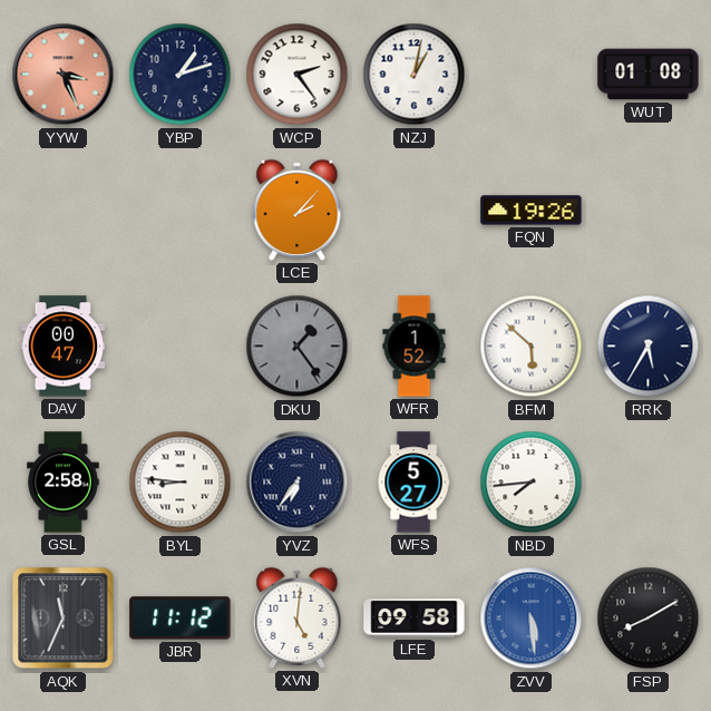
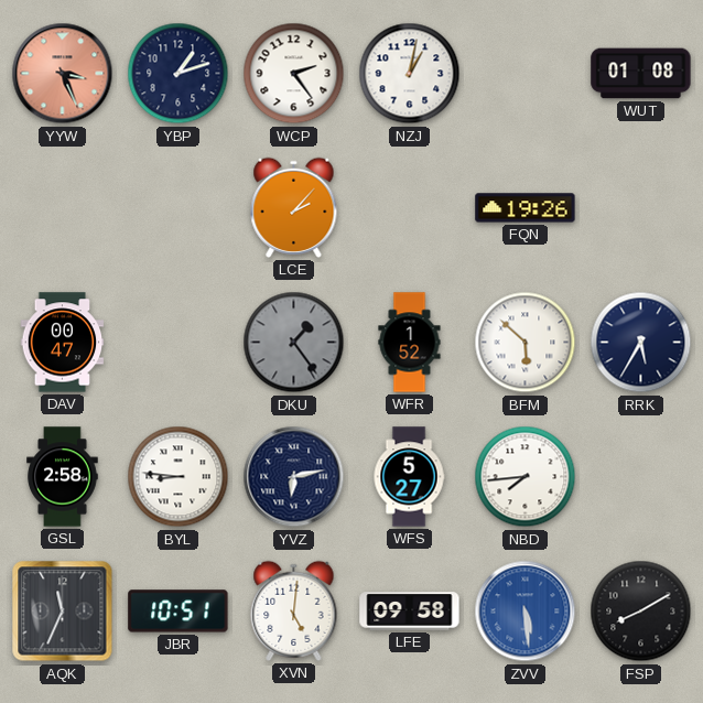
YVZ: 6:36 -> 6:13
JBR: 11:12 -> 10:51
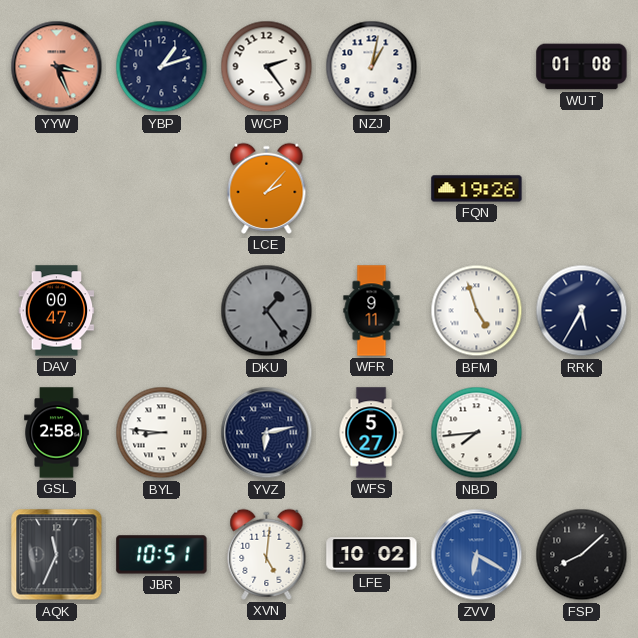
WFR: 1:52 -> 9:11
BFM: 5:52 -> 4:57
LFE: 09:58 -> 10:02
ZVV: 5:29 -> 6:20
FSP: 8:10 -> 8:08
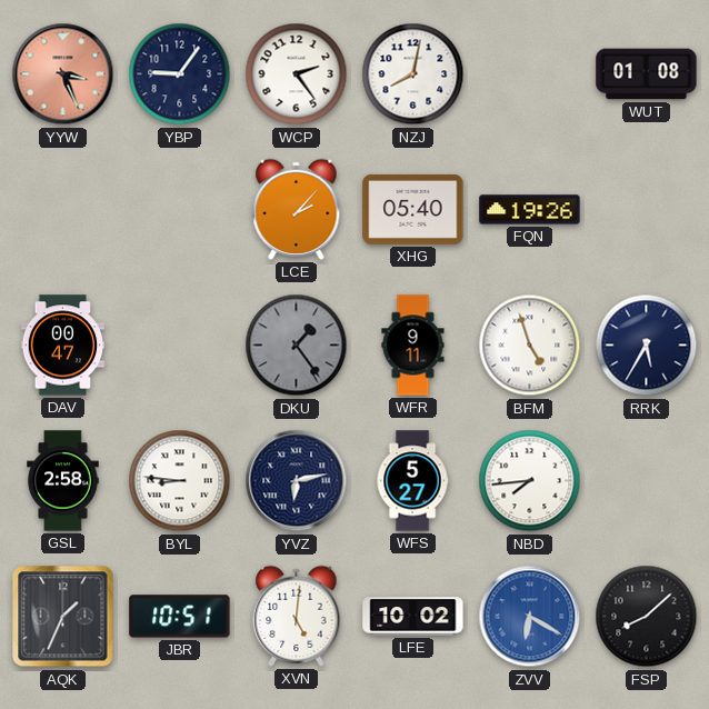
YBP: 1:12 -> 9:06
NZJ: 1:02 -> 8:02
XHG: none -> 05:40
AQK: 11:34 -> 1:34
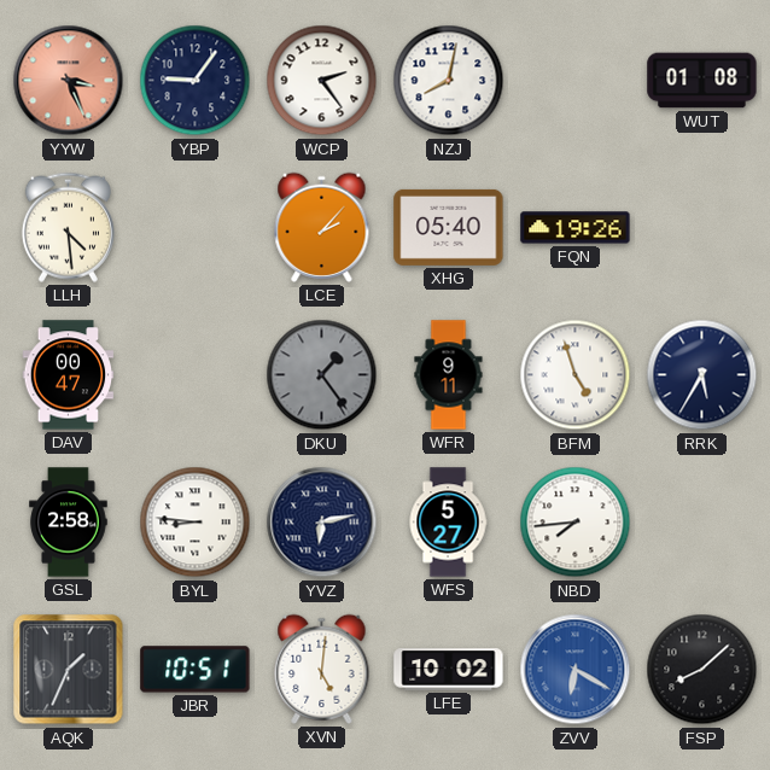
LLH: none -> 4:29
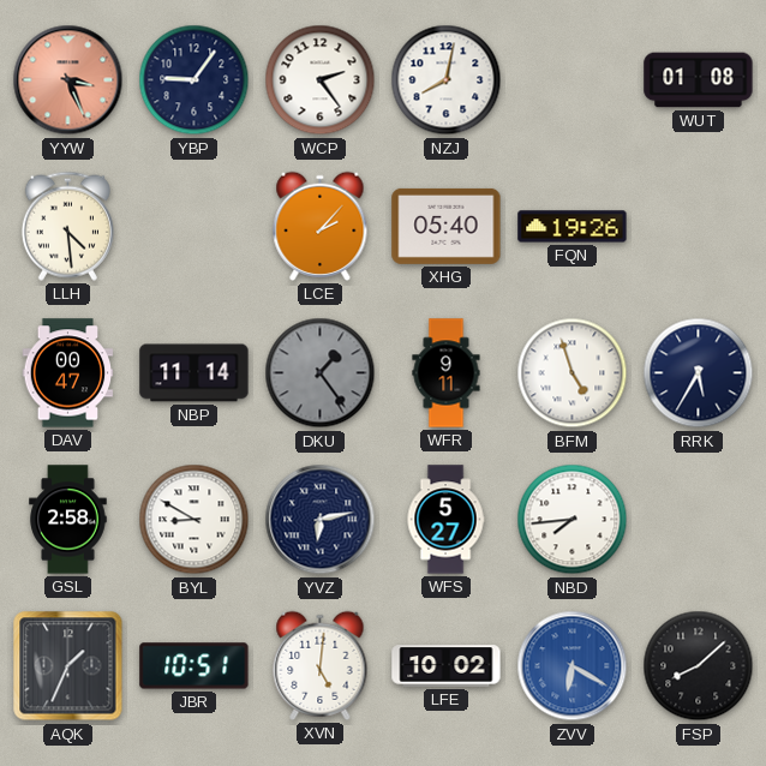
NBP: none -> 11:14
BYL: 8:46 -> 8:50
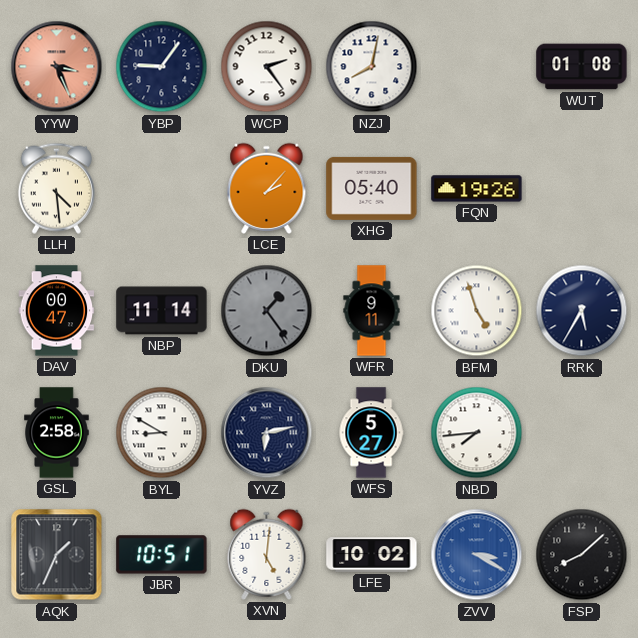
ZVV: 6:20 -> 3:20
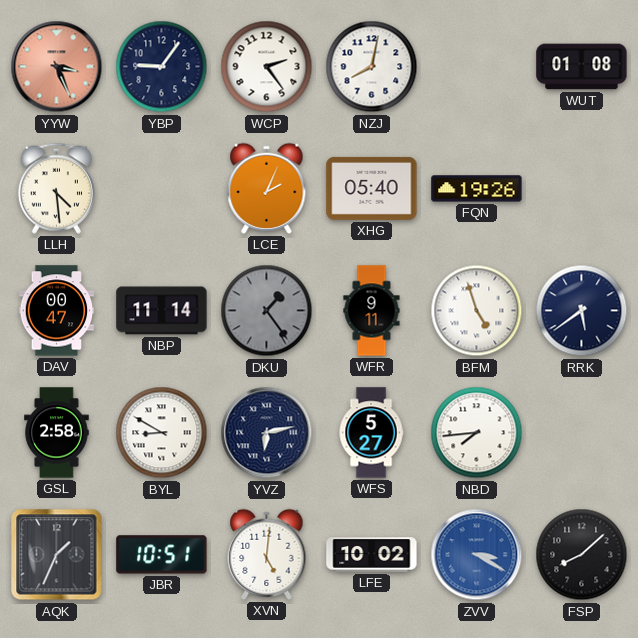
LCE: 2:07 -> 2:04
RRK: 5:35 -> 5:39
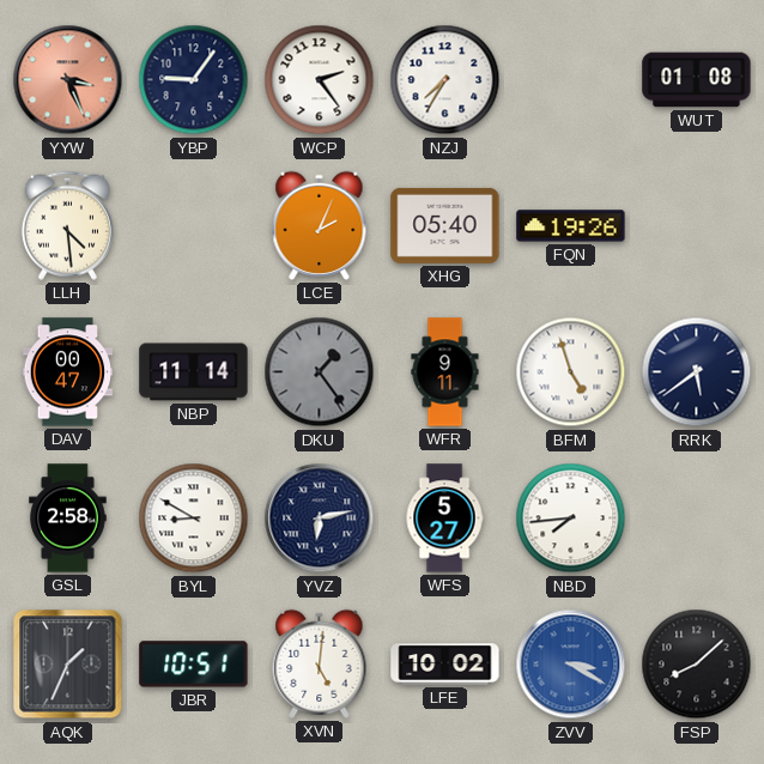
NZJ: 8:02 -> 7:35
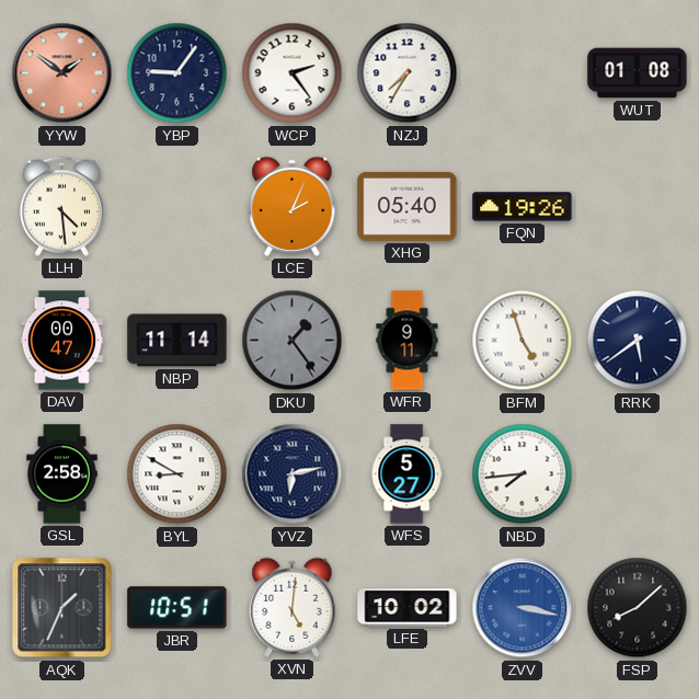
YYW: 3:26 -> 1:51
ZVV: 3:20 -> 3:17
